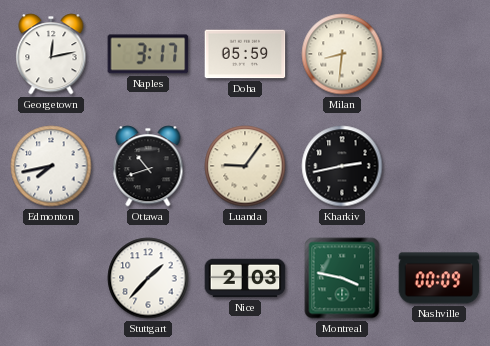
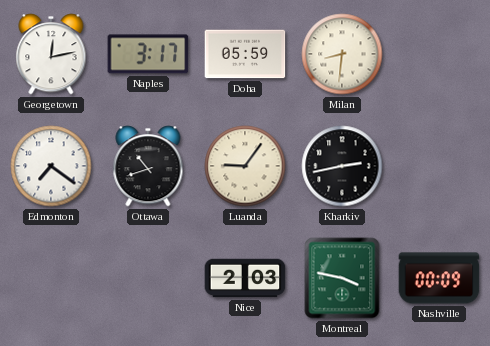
Edmonton: 7:43 -> 7:21
Stuttgart: 1:37 -> none
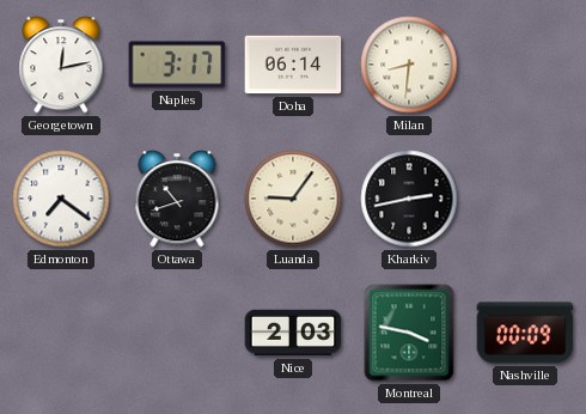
Doha: 05:59 -> 06:14
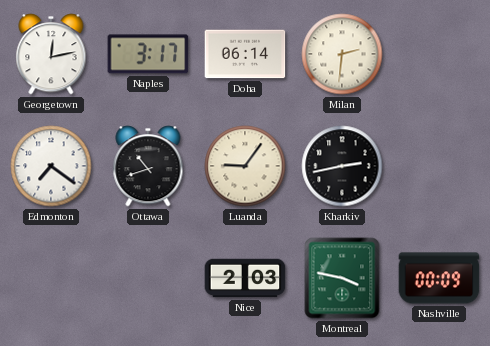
Milan: 8:31 -> 2:31
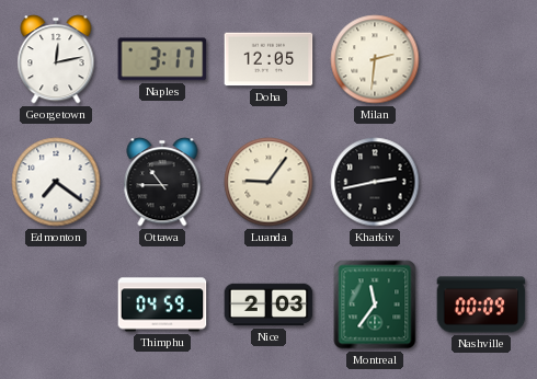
Doha: 06:14 -> 12:05
Ottawa: 10:42 -> 10:45
Thimphu: none -> 04:59
Montreal: 3:47 -> 11:36
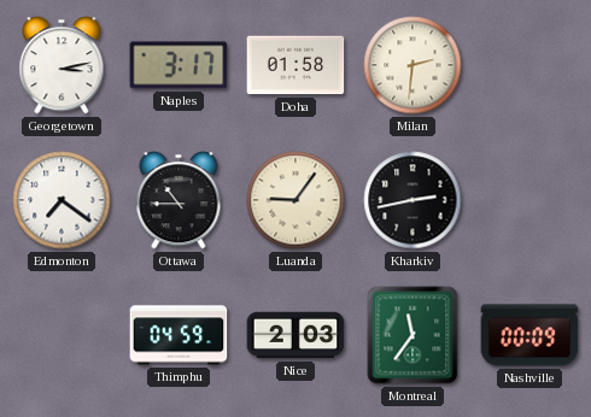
Georgetown: 12:13 -> 3:13
Doha: 12:05 -> 01:58
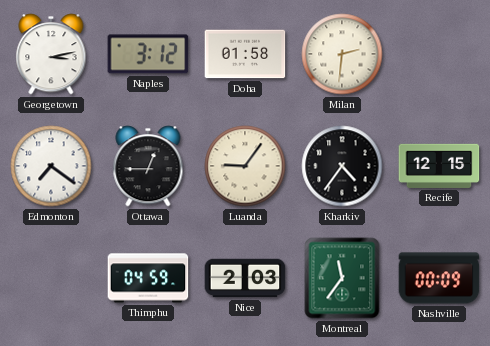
Naples: 3:17 -> 3:12
Ottawa: 10:45 -> 12:45
Kharkiv: 2:43 -> 4:36
Recife: none -> 12:15
